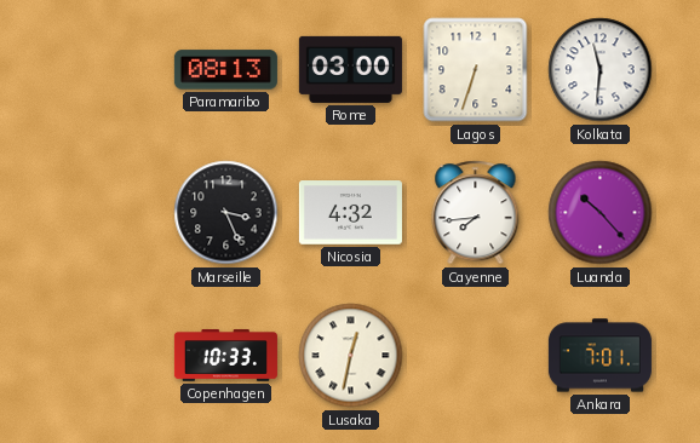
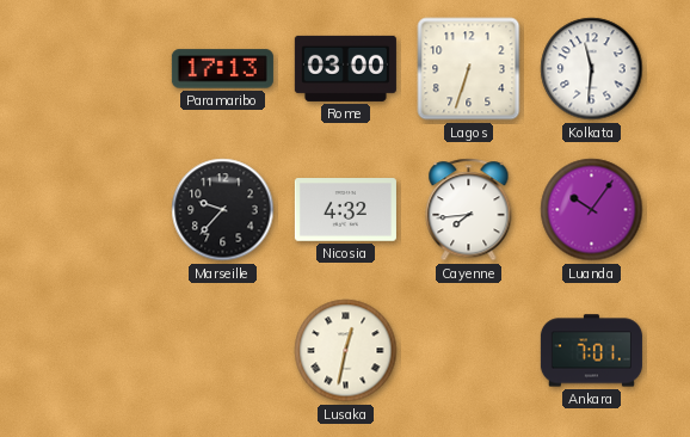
Paramaribo: 08:13 -> 17:13
Marseille: 3:26 -> 9:37
Luanda: 10:23 -> 10:06
Copenhagen: 10:33 -> none
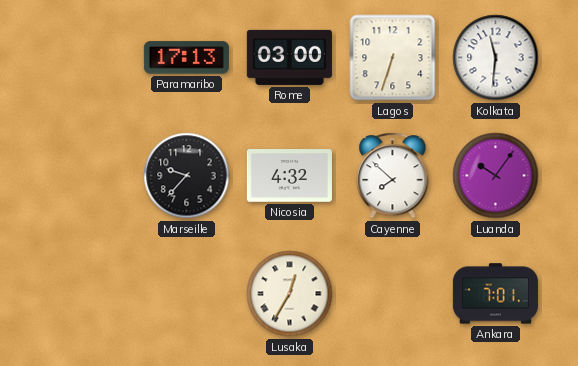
Cayenne: 7:44 -> 7:52
Lusaka: 12:32 -> 12:35
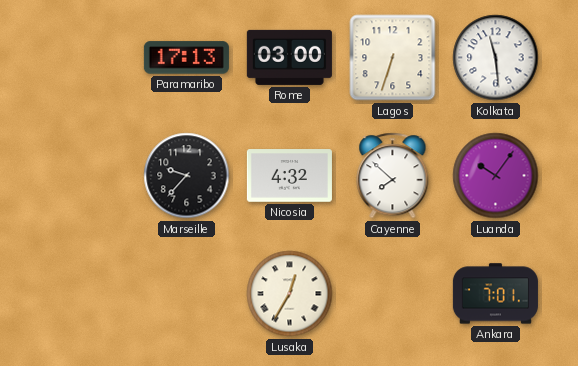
Kolkata: 11:31 -> 11:29
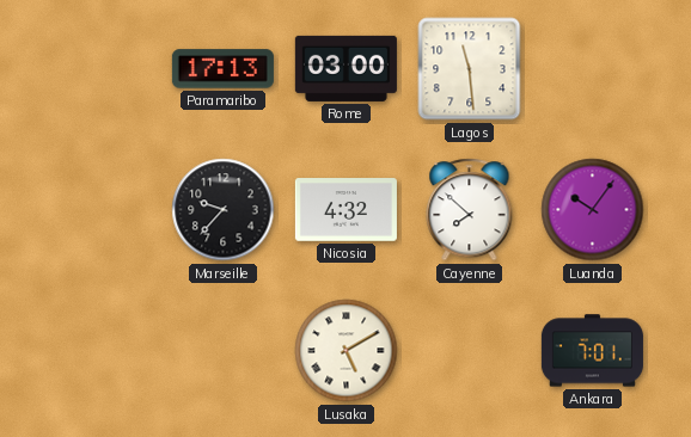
Lagos: 6:33 -> 11:29
Kolkata: 11:29 -> none
Lusaka: 12:35 -> 5:10
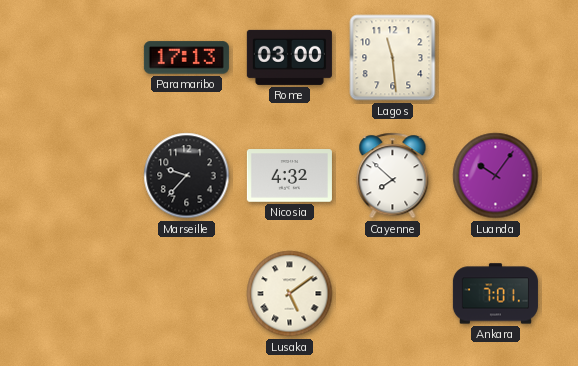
Lusaka: 5:10 -> 5:09
